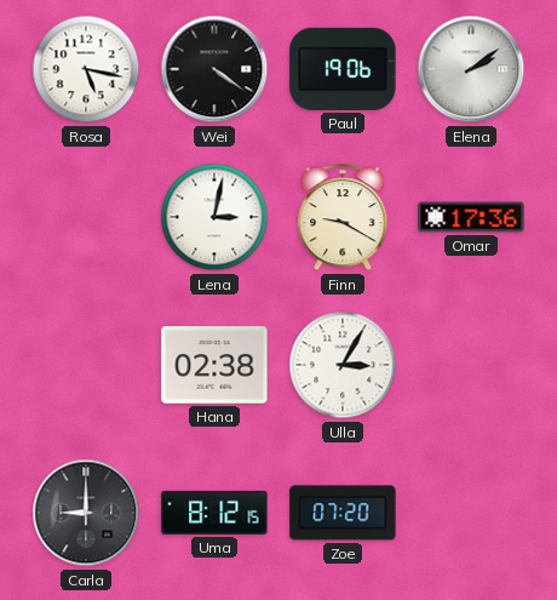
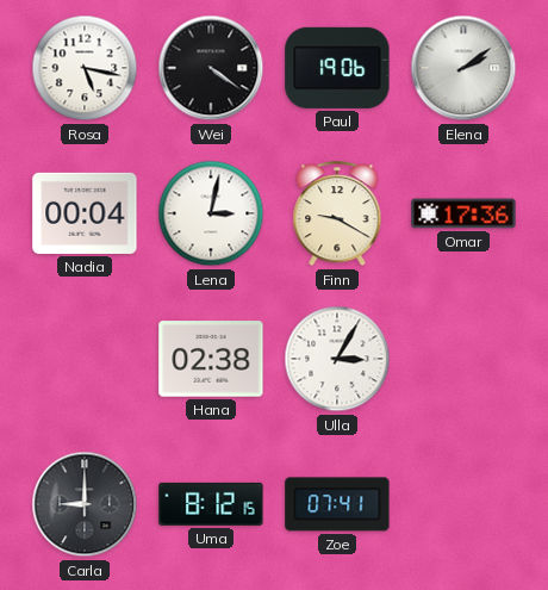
Nadia: none -> 00:04
Zoe: 07:20 -> 07:41
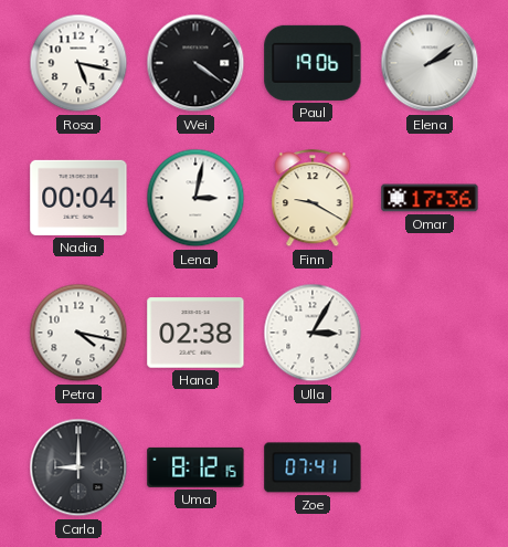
Petra: none -> 4:17
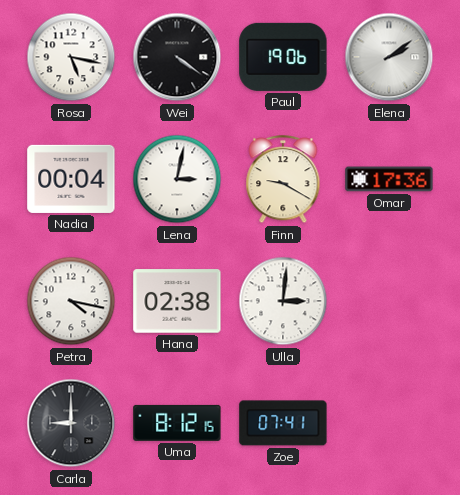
Ulla: 3:05 -> 3:01
